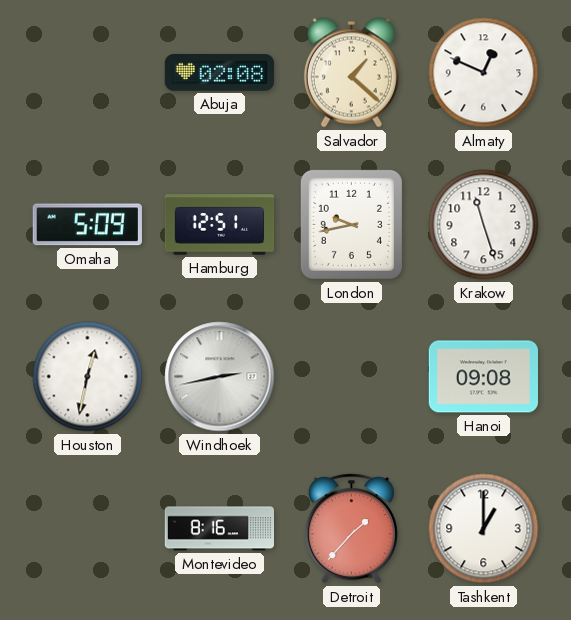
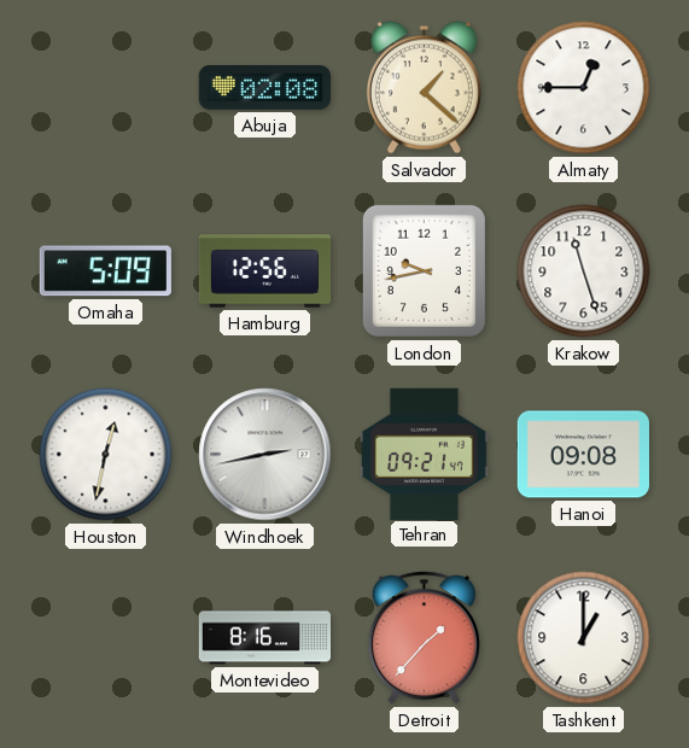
Almaty: 12:49 -> 12:45
Hamburg: 12:51 -> 12:56
Tehran: none -> 09:21
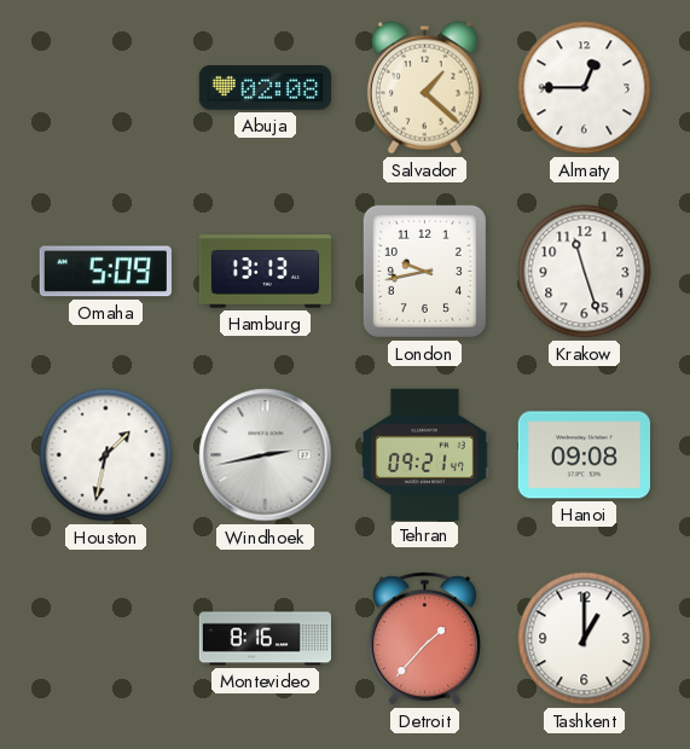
Hamburg: 12:56 -> 13:13
Houston: 12:32 -> 1:32
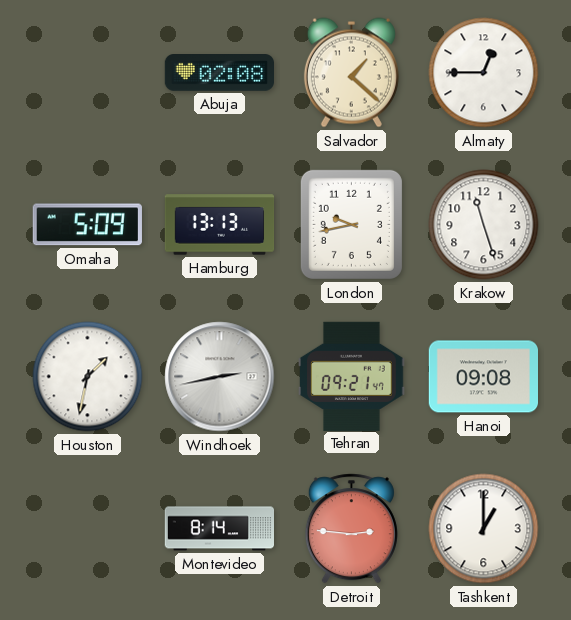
Montevideo: 8:16 -> 8:14
Detroit: 1:37 -> 2:46
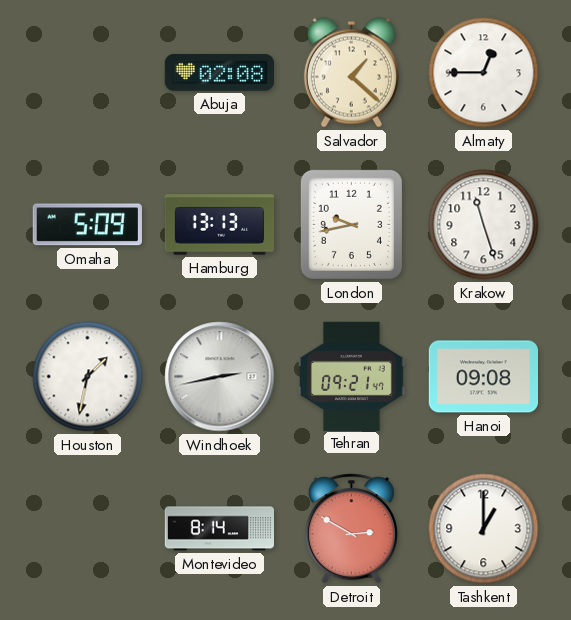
Detroit: 2:46 -> 2:50
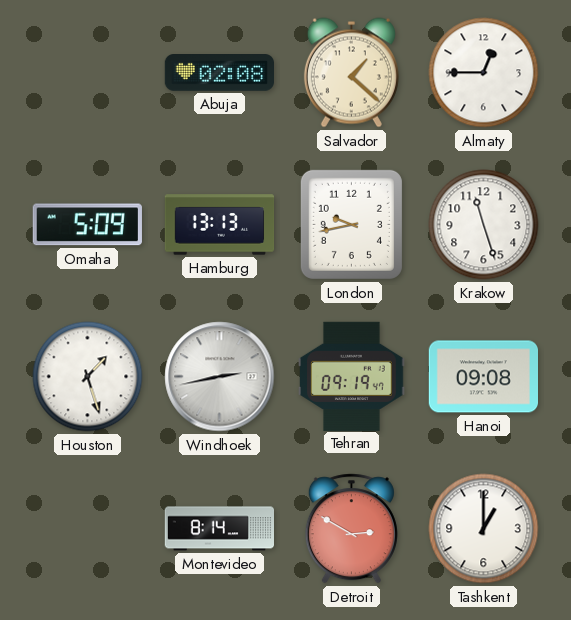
Houston: 1:32 -> 1:27
Tehran: 09:21 -> 09:19
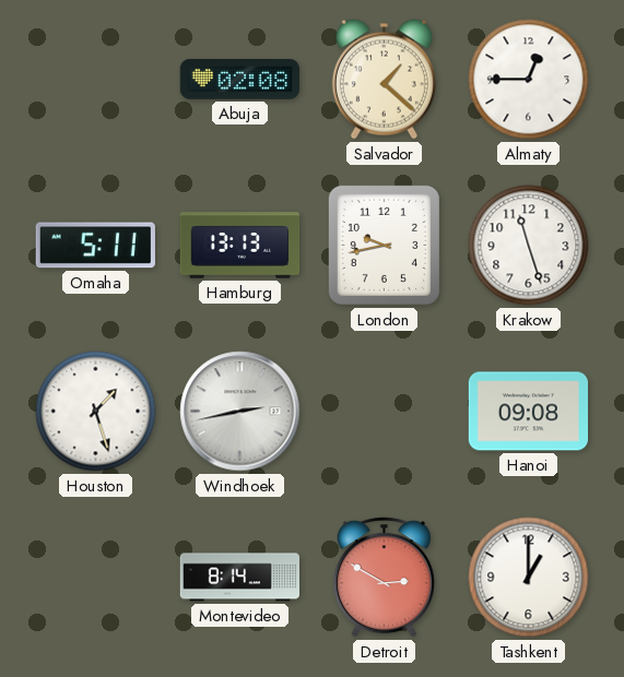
Omaha: 5:09 -> 5:11
Tehran: 09:19 -> none
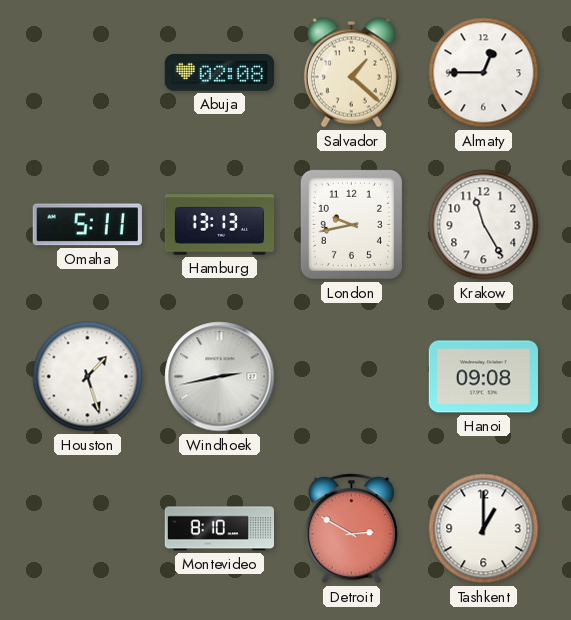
Krakow: 11:27 -> 11:25
Montevideo: 8:14 -> 8:10
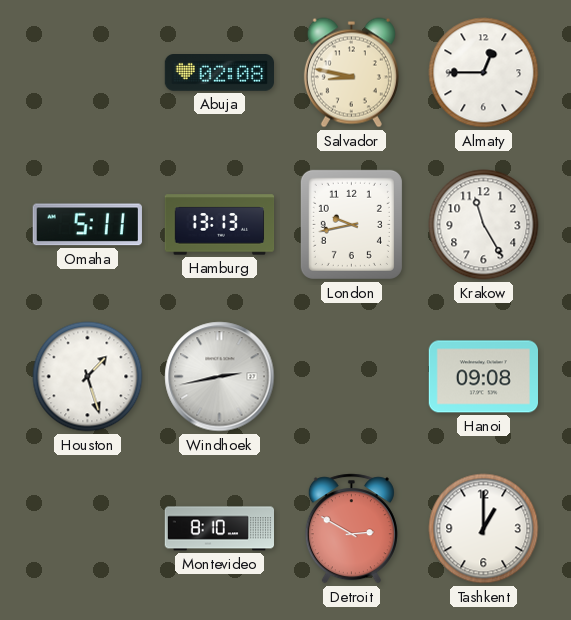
Salvador: 1:22 -> 8:47
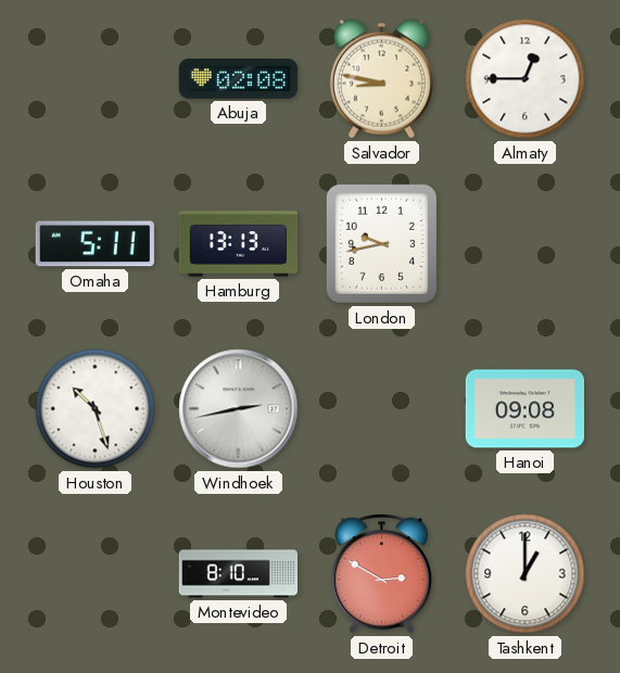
Krakow: 11:25 -> none
Houston: 1:27 -> 10:27
